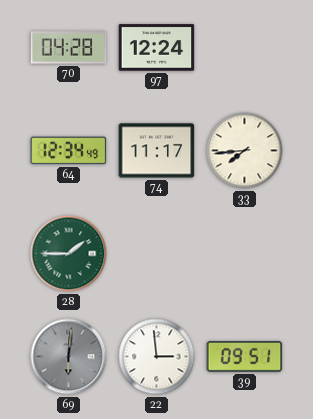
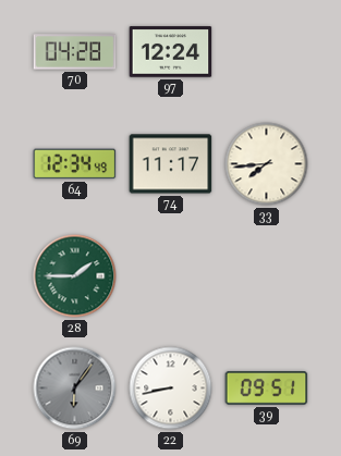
69: 6:01 -> 6:06
22: 2:59 -> 8:43
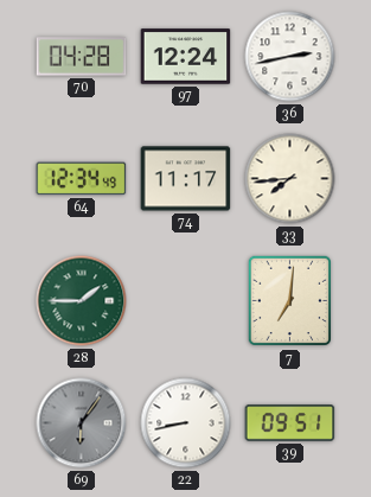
36: none -> 2:43
7: none -> 7:01
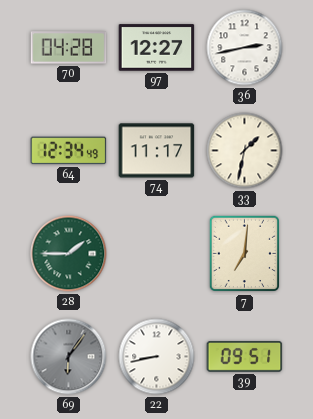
97: 12:24 -> 12:27
33: 7:44 -> 1:32
